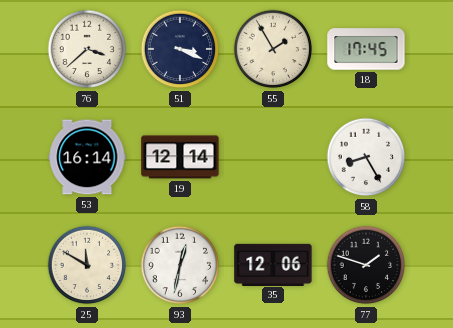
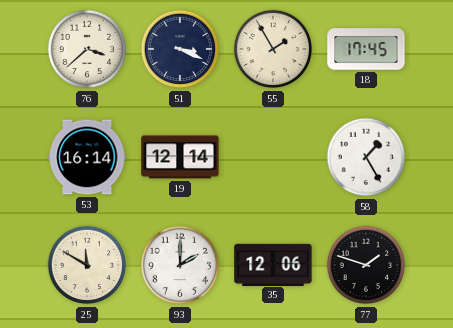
58: 8:25 -> 1:25
93: 12:32 -> 2:00
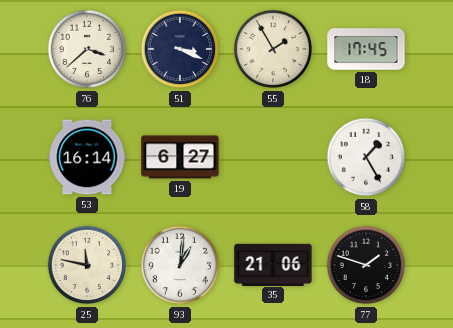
19: 12:14 -> 6:27
25: 11:50 -> 11:47
93: 2:00 -> 1:01
35: 12:06 -> 21:06
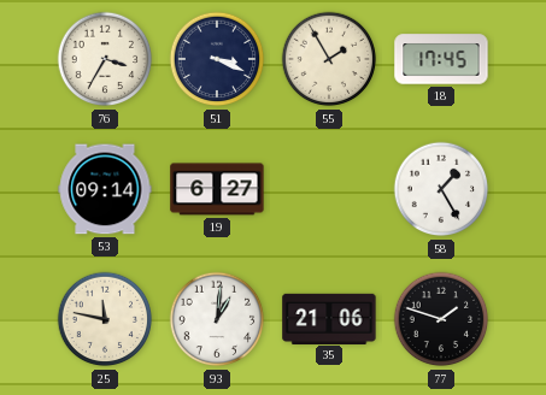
76: 3:38 -> 3:35
53: 16:14 -> 09:14
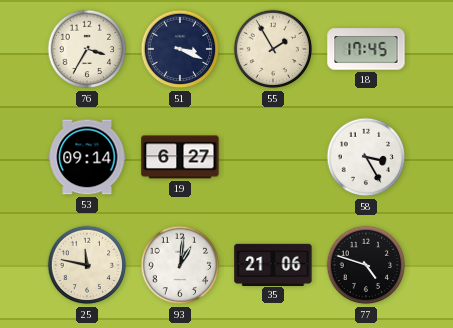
58: 1:25 -> 3:25
77: 1:48 -> 4:48
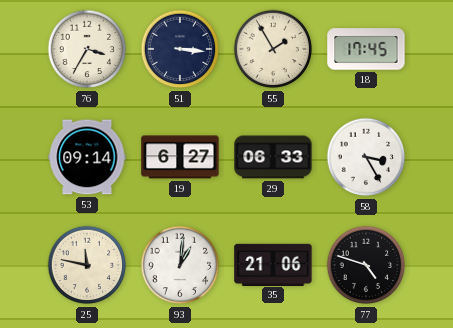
51: 3:19 -> 3:16
29: none -> 06:33
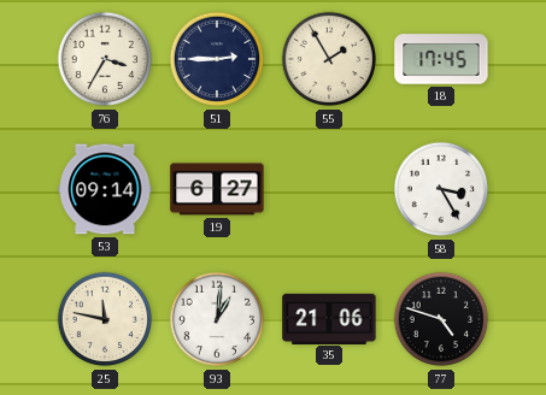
51: 3:16 -> 2:45
29: 06:33 -> none
